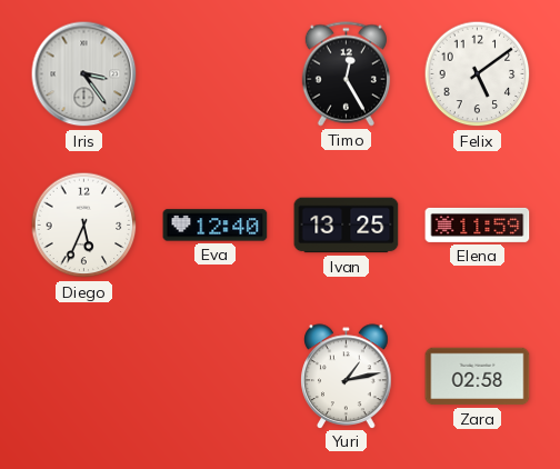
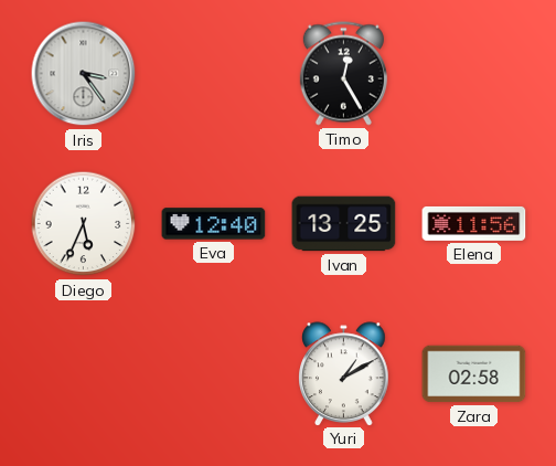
Felix: 5:09 -> none
Elena: 11:59 -> 11:56
Yuri: 1:13 -> 1:10
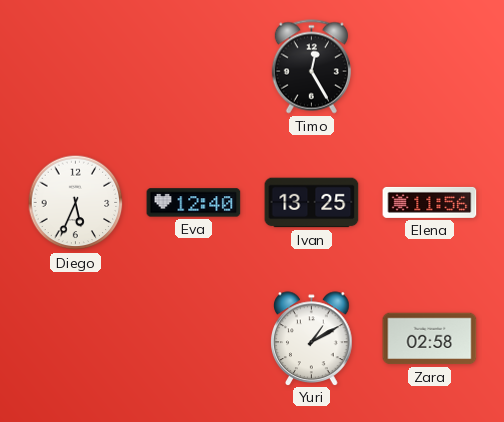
Iris: 3:24 -> none
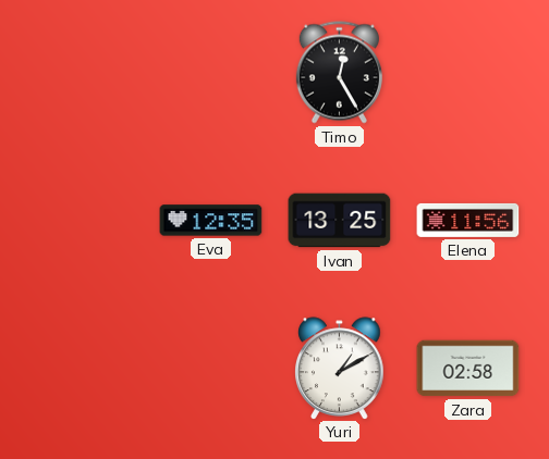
Diego: 5:34 -> none
Eva: 12:40 -> 12:35
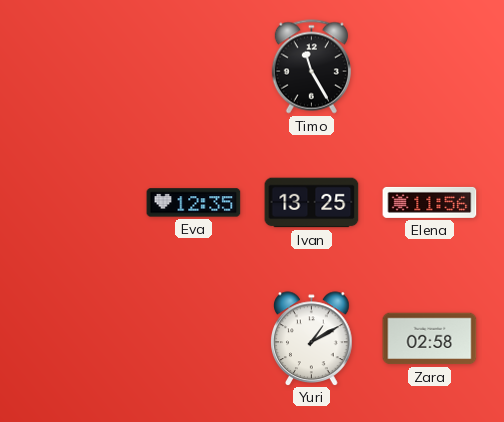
Timo: 12:25 -> 11:25
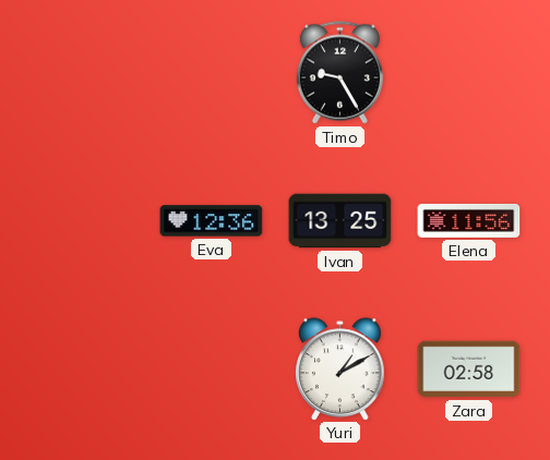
Timo: 11:25 -> 9:25
Eva: 12:35 -> 12:36
